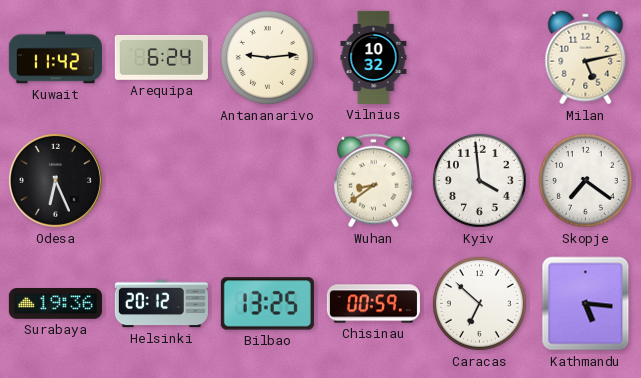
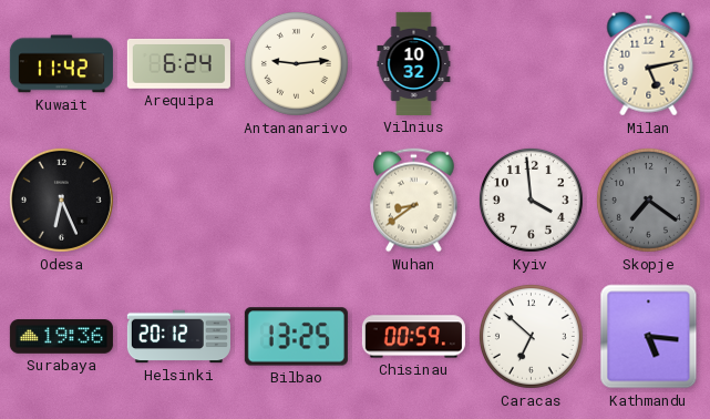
Skopje dial: white -> grey
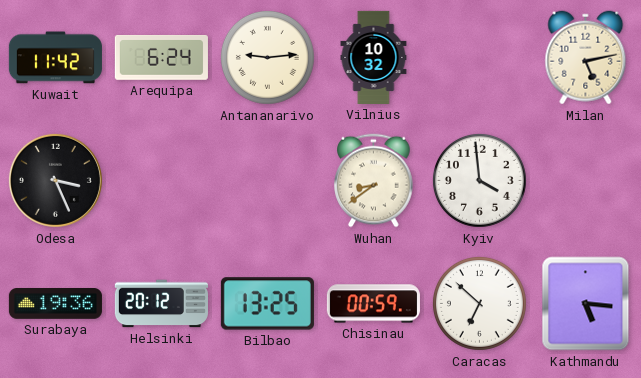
Odesa: 6:26 -> 3:26
Skopje: 7:21 -> none
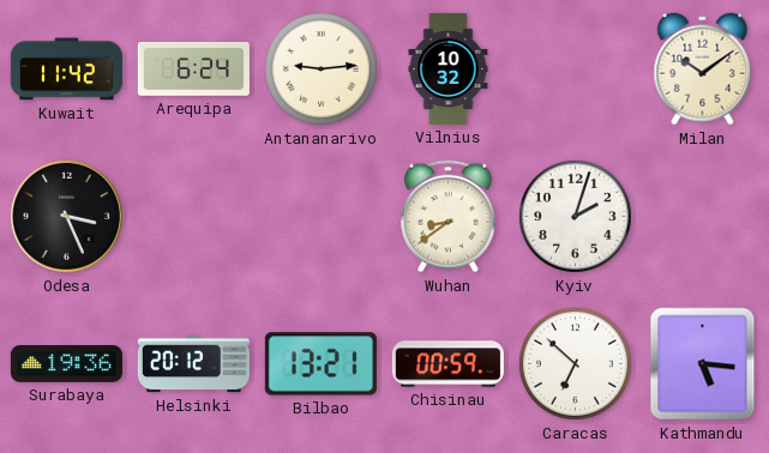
Milan: 5:13 -> 10:09
Kyiv: 3:59 -> 2:03
Bilbao: 13:25 -> 13:21
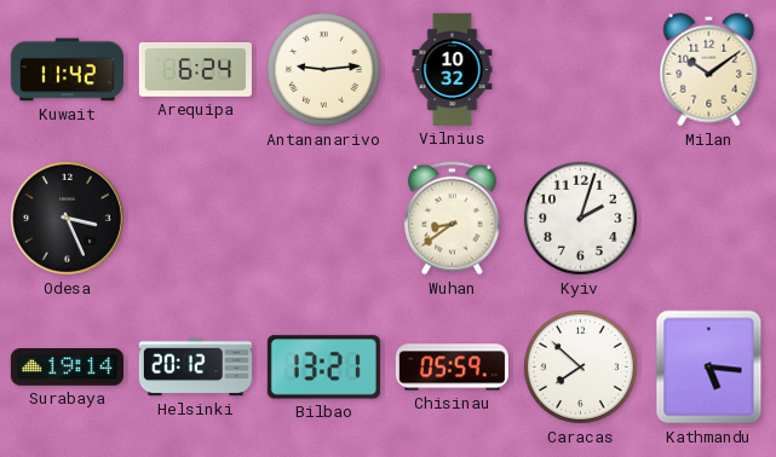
Surabaya: 19:36 -> 19:14
Chisinau: 00:59 -> 05:59
Caracas: 6:52 -> 7:52
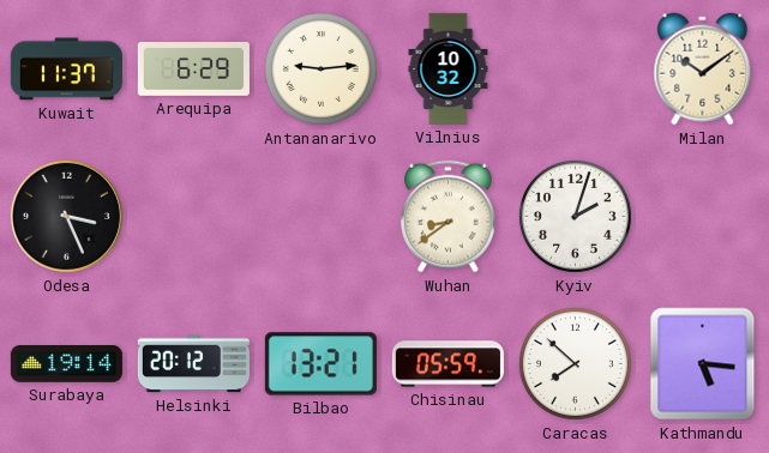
Kuwait: 11:42 -> 11:37
Arequipa: 6:24 -> 6:29
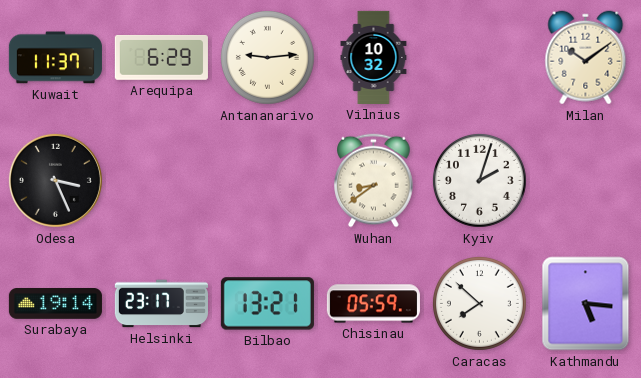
Helsinki: 20:12 -> 23:17
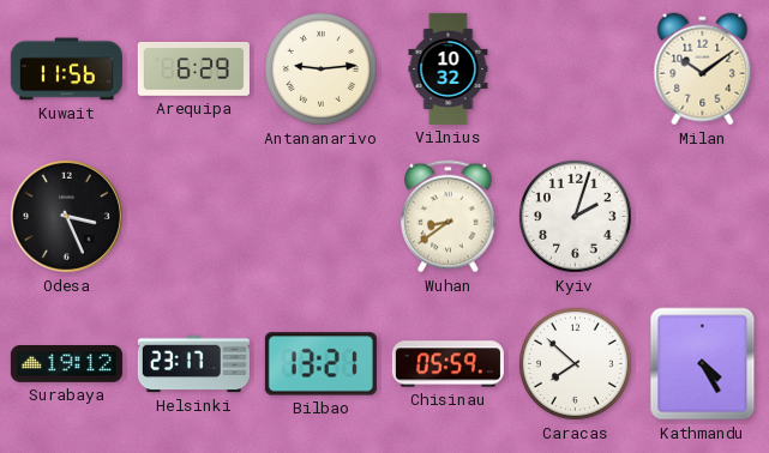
Kuwait: 11:37 -> 11:56
Surabaya: 19:14 -> 19:12
Kathmandu: 5:16 -> 4:25
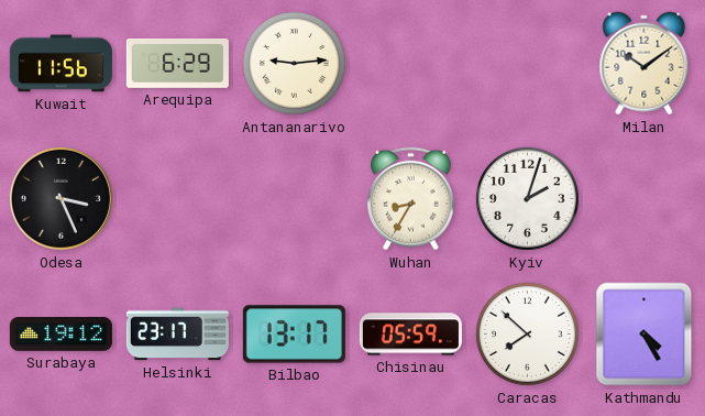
Vilnius: 10:32 -> none
Wuhan: 8:39 -> 8:35
Bilbao: 13:21 -> 13:17
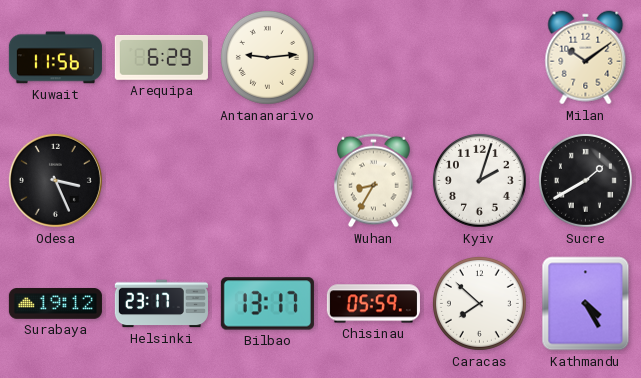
Sucre: none -> 1:40
